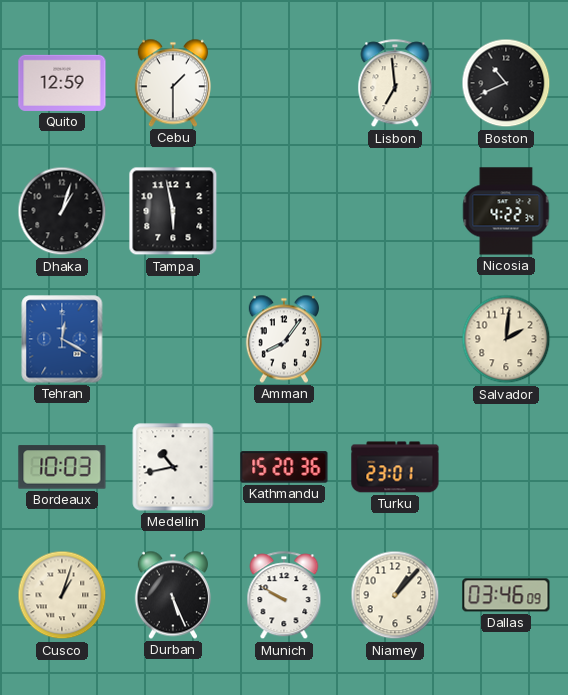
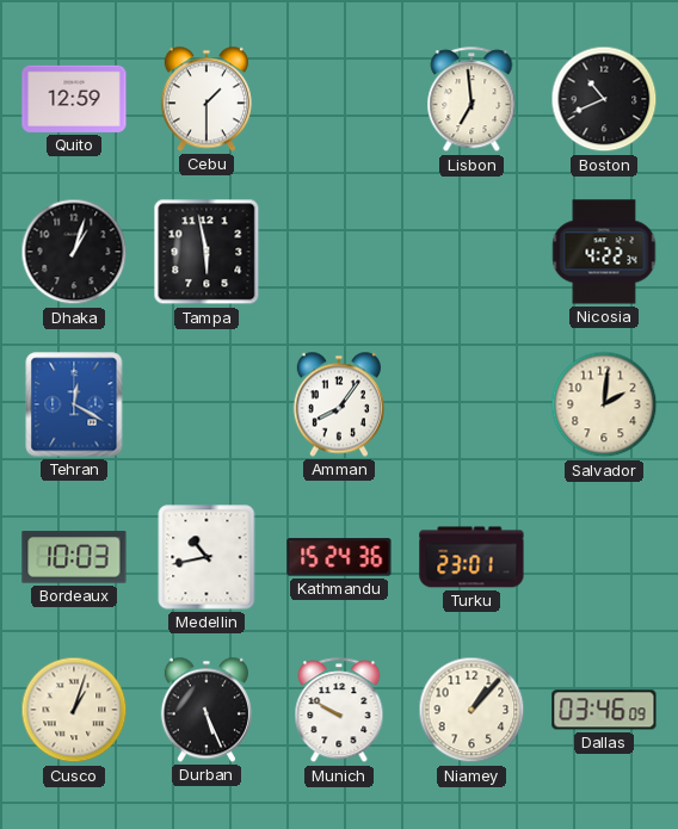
Kathmandu: 15:20 -> 15:24
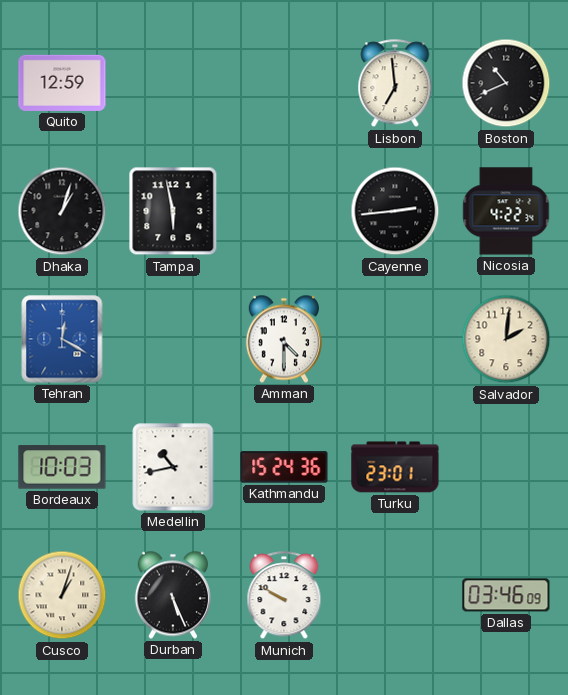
Cebu: 1:30 -> none
Cayenne: none -> 2:44
Amman: 8:06 -> 4:30
Niamey: 1:07 -> none
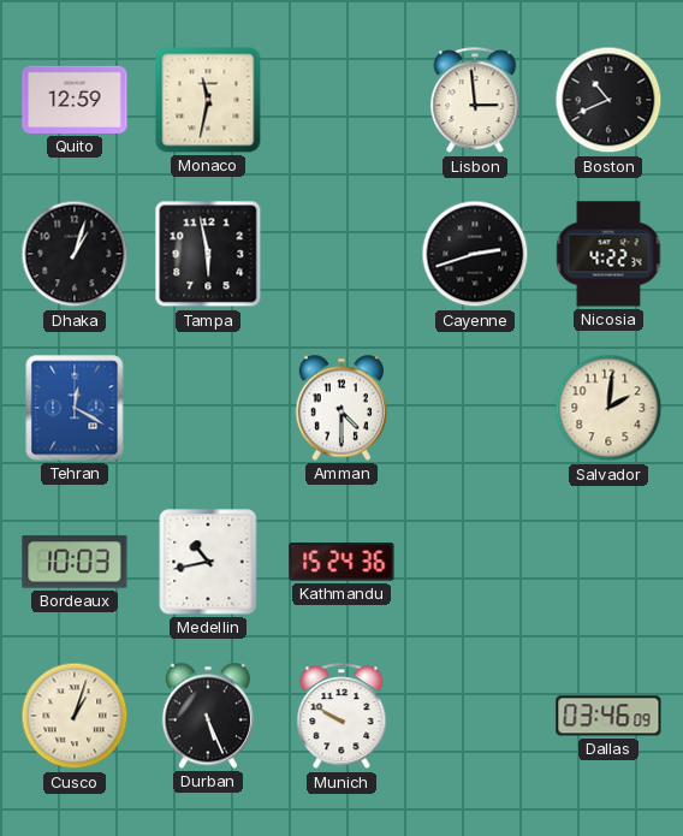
Monaco: none -> 11:32
Lisbon: 6:59 -> 2:59
Cayenne: 2:44 -> 2:42
Turku: 23:01 -> none
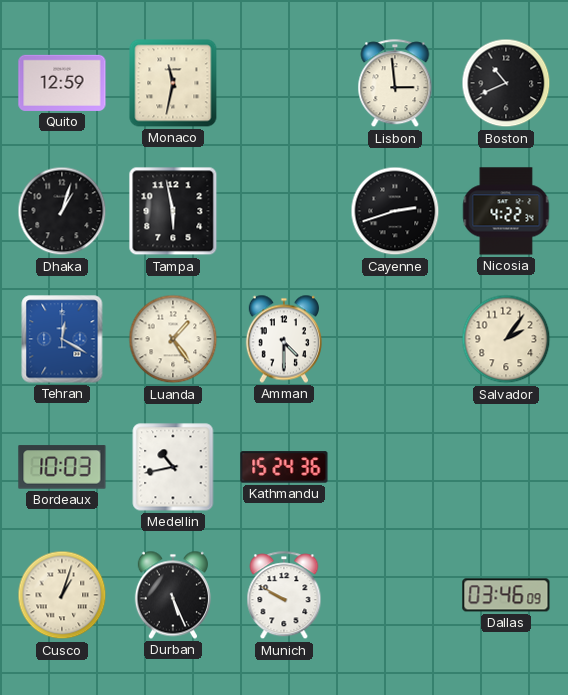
Luanda: none -> 1:24
Salvador: 2:01 -> 2:06
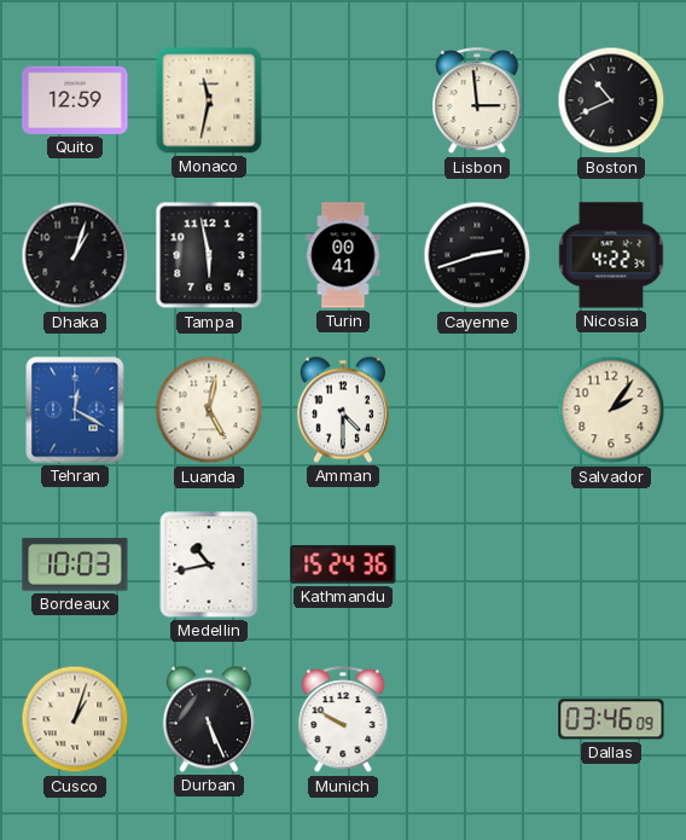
Turin: none -> 00:41
Luanda: 1:24 -> 5:02
